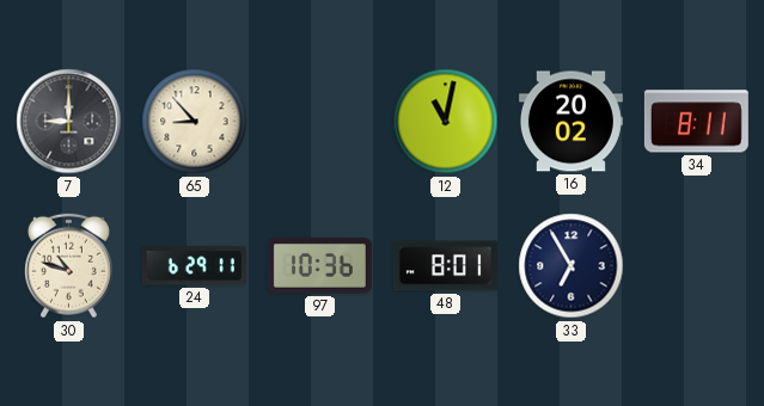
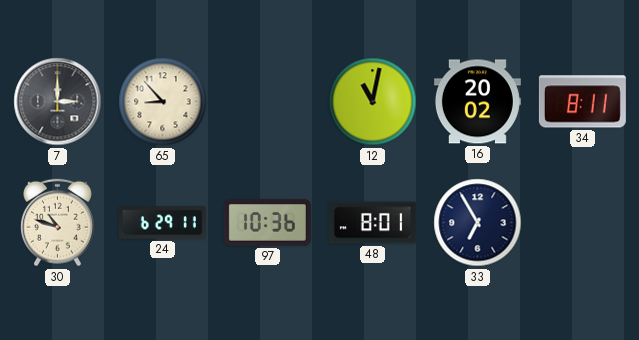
7: 9:00 -> 3:00
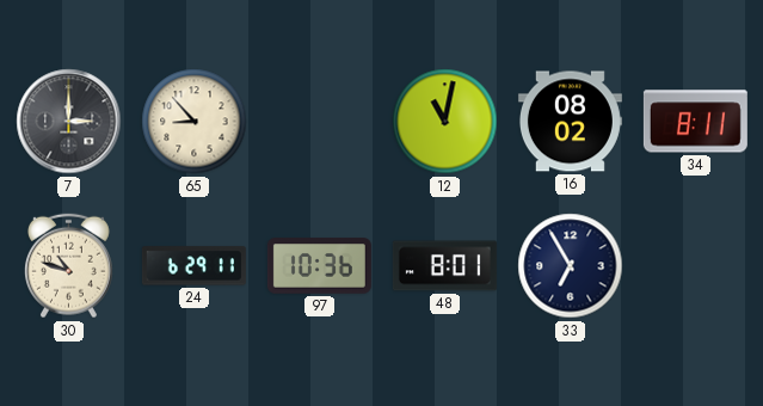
16: 20:02 -> 08:02
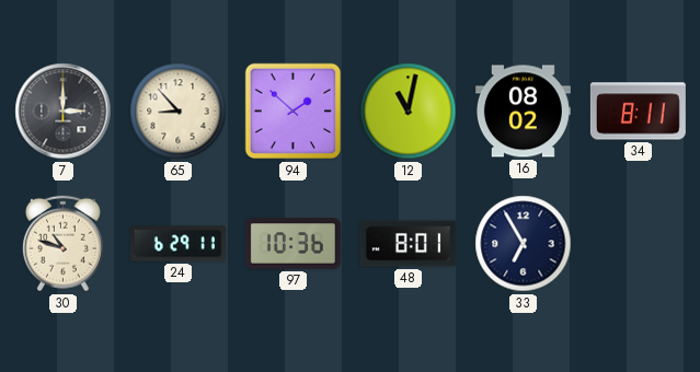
94: none -> 1:52
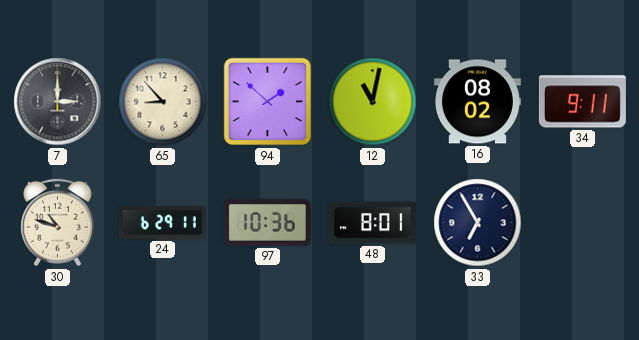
34: 8:11 -> 9:11
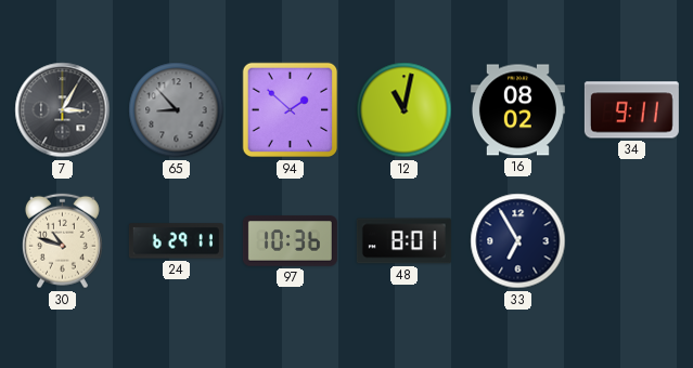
7: 3:00 -> 3:05
65 dial: cream -> grey
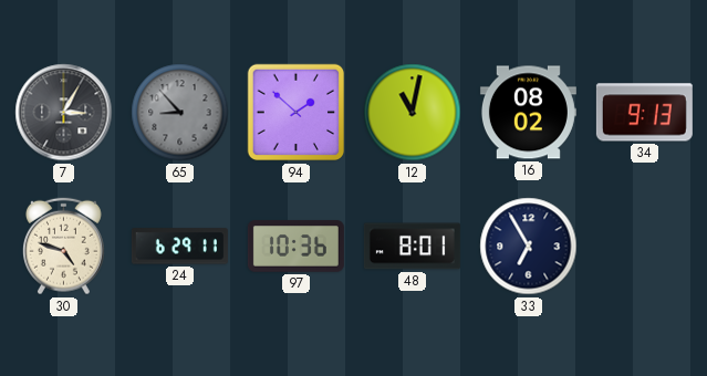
34: 9:11 -> 9:13
30: 10:48 -> 4:48
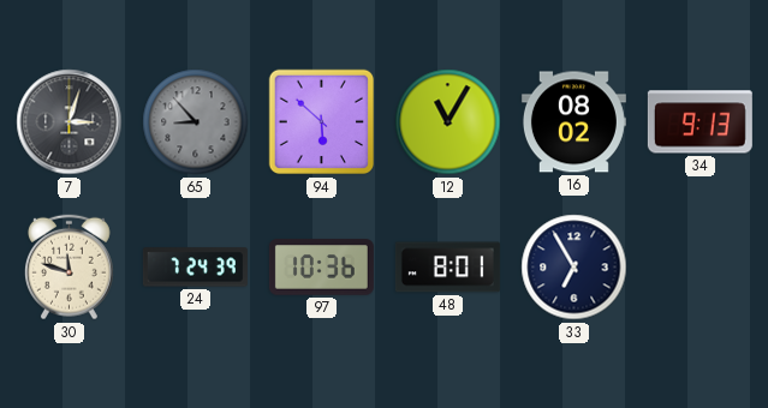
7: 3:05 -> 3:03
94: 1:52 -> 5:52
12: 11:02 -> 11:05
30: 4:48 -> 11:48
24: 6:29 -> 7:24
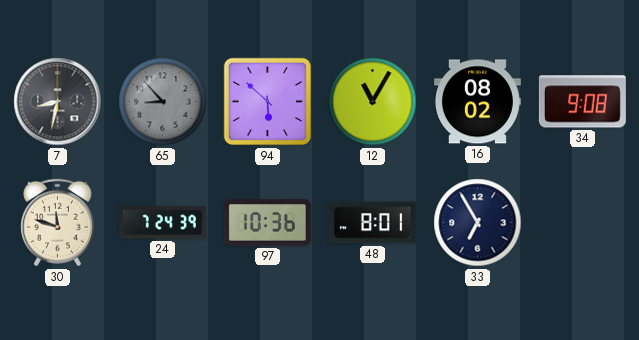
7: 3:03 -> 8:32
34: 9:13 -> 9:08
